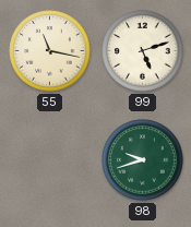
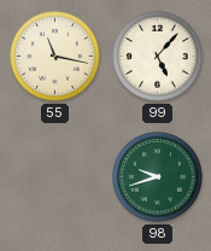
99: 5:12 -> 5:07
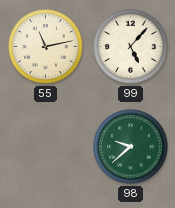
55: 11:17 -> 11:13
98: 9:42 -> 9:38
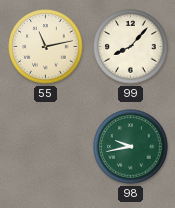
99: 5:07 -> 8:07
98: 9:38 -> 9:43
